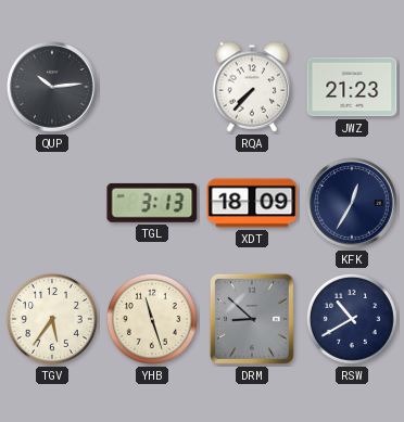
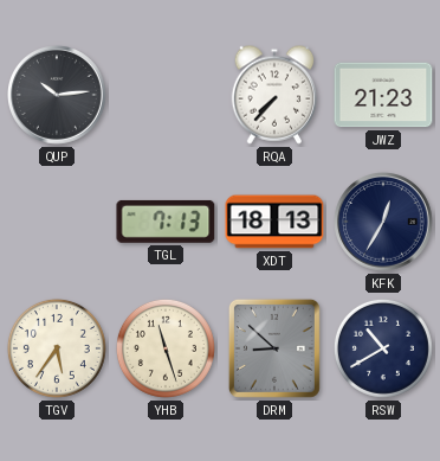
TGL: 3:13 -> 7:13
XDT: 18:09 -> 18:13
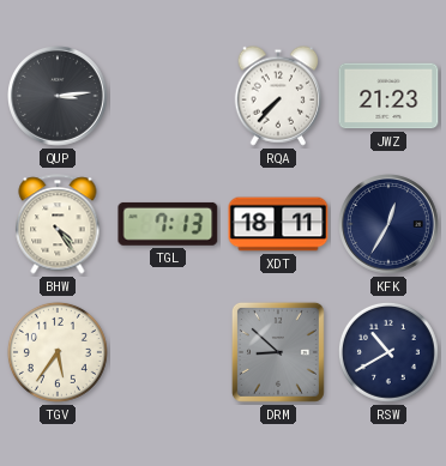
QUP: 10:14 -> 3:14
BHW: none -> 4:24
XDT: 18:13 -> 18:11
YHB: 11:27 -> none
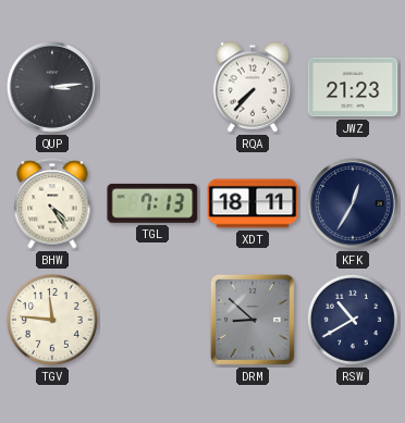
TGV: 5:36 -> 11:46
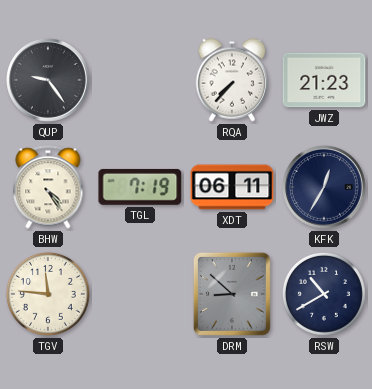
QUP: 3:14 -> 9:24
TGL: 7:13 -> 7:19
XDT: 18:11 -> 06:11
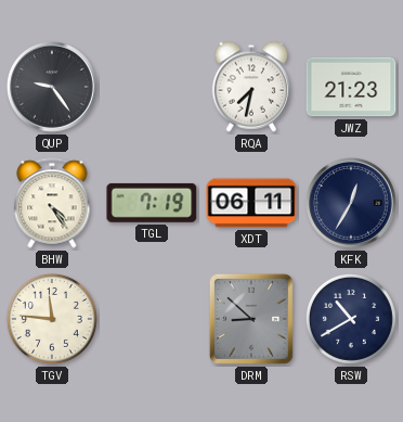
RQA: 7:37 -> 7:32
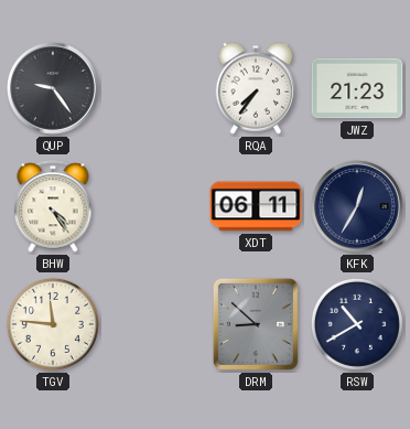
RQA: 7:32 -> 7:36
TGL: 7:19 -> none
